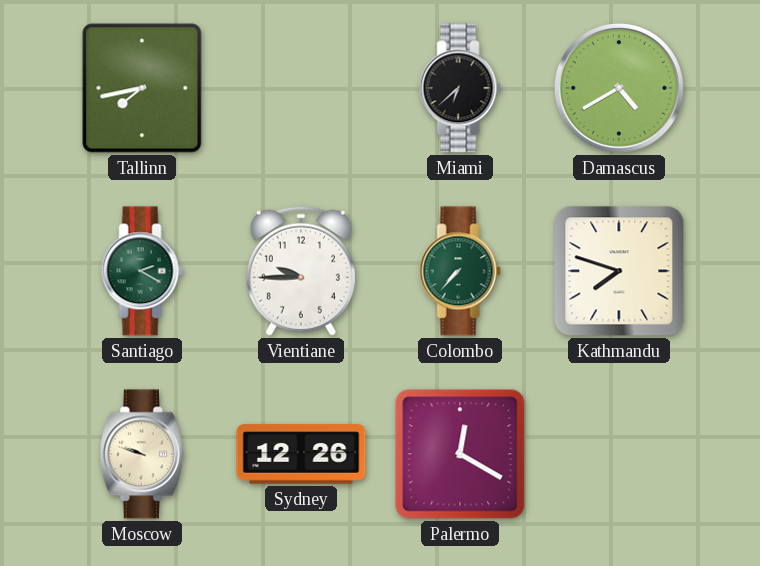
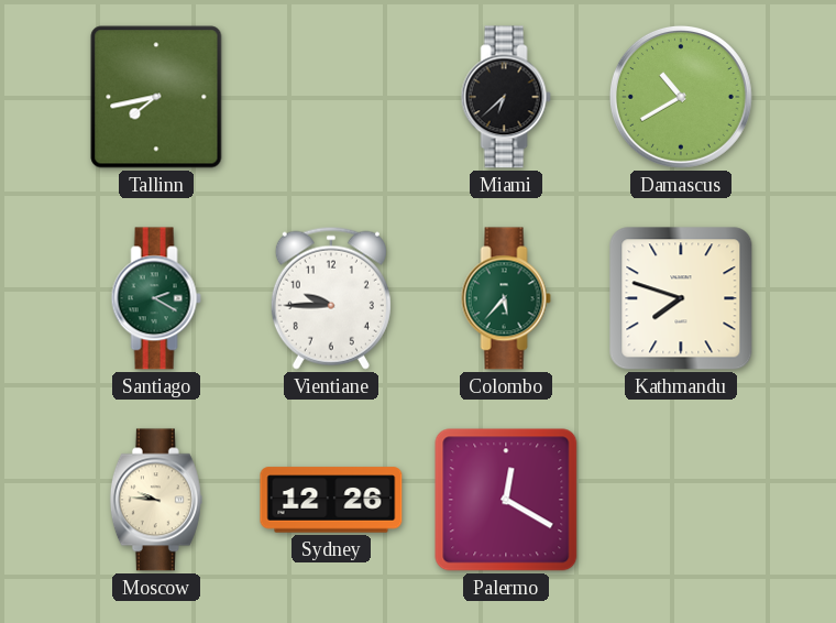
Damascus: 4:40 -> 10:40
Colombo: 7:37 -> 5:37
Moscow: 9:48 -> 9:46
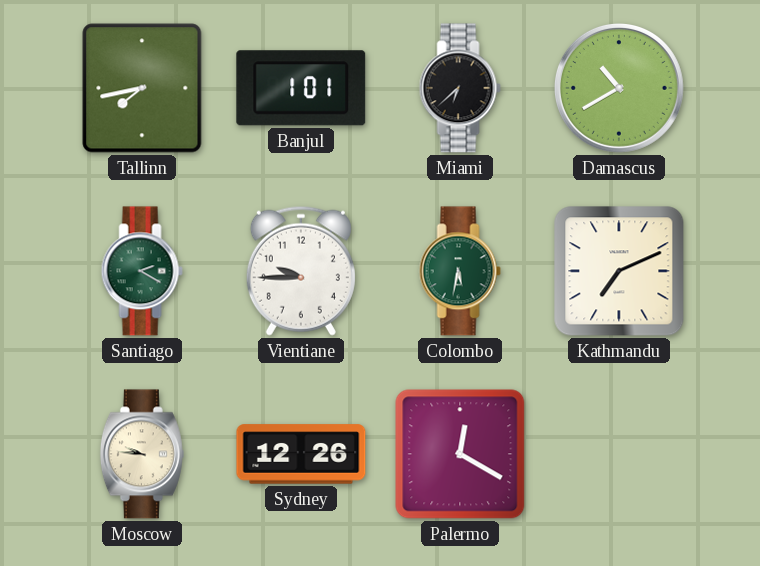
Banjul: none -> 1:01
Colombo: 5:37 -> 5:32
Kathmandu: 7:48 -> 7:11
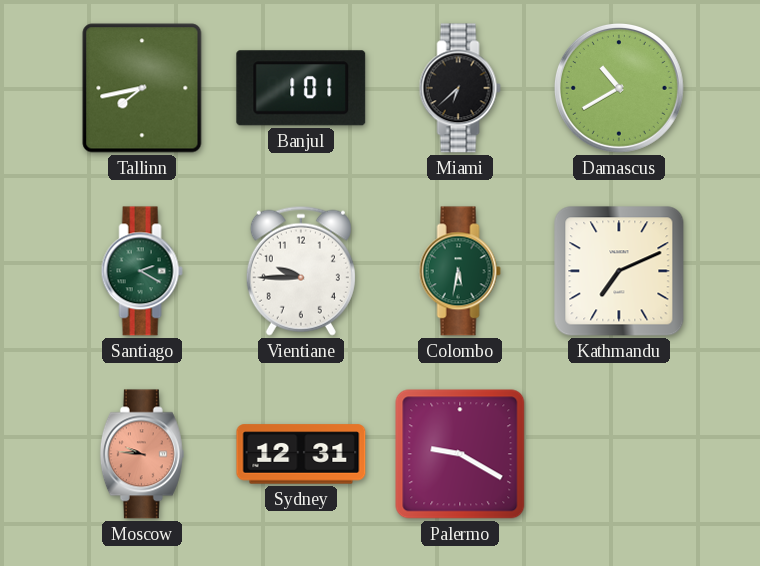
Moscow dial: cream -> salmon
Sydney: 12:26 -> 12:31
Palermo: 12:20 -> 9:20
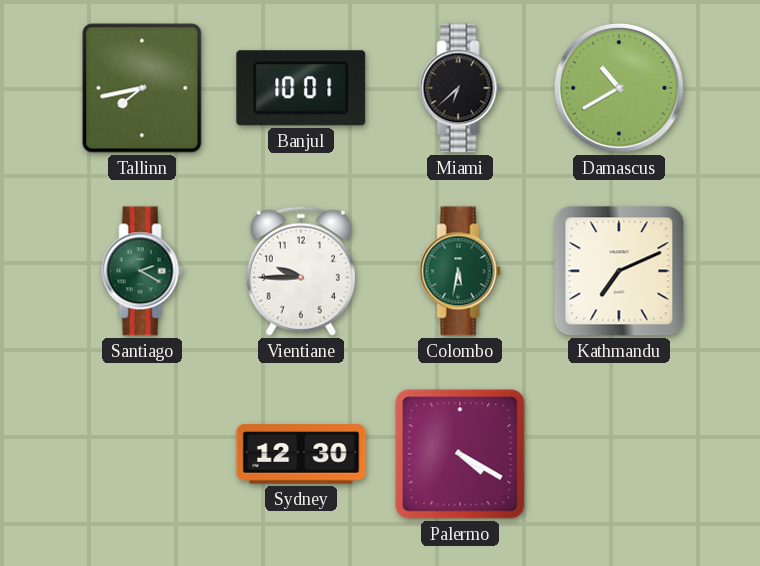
Banjul: 1:01 -> 10:01
Moscow: 9:46 -> none
Sydney: 12:31 -> 12:30
Palermo: 9:20 -> 4:20
